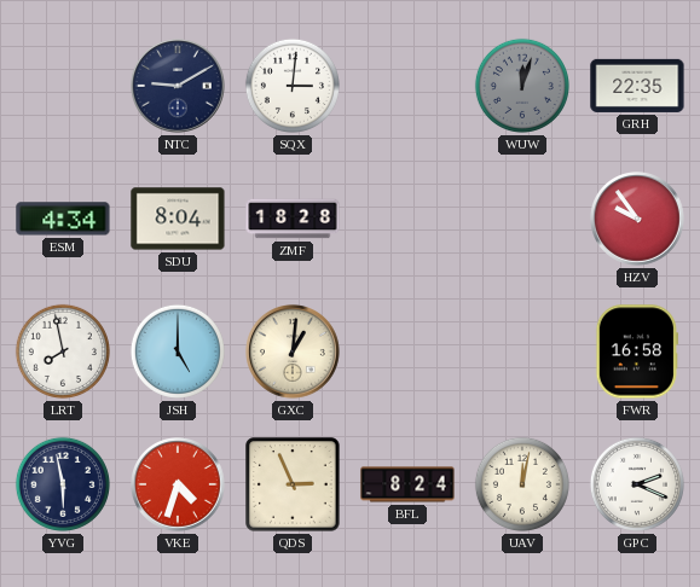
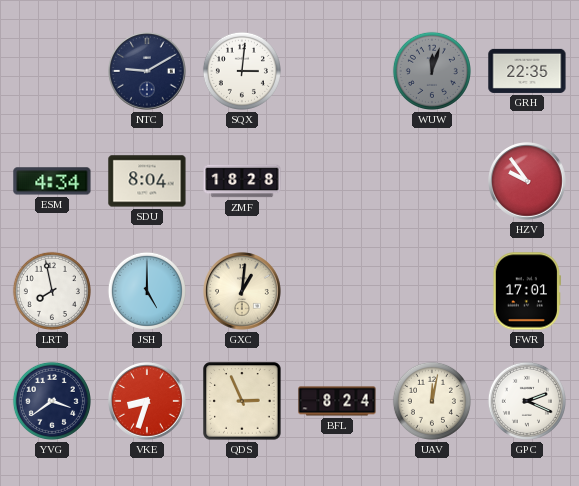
FWR: 16:58 -> 17:01
YVG: 5:58 -> 3:39
VKE: 4:33 -> 8:33
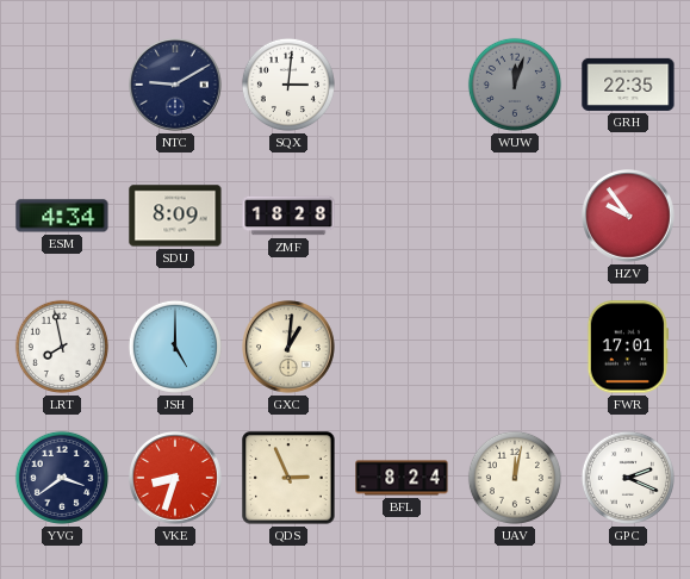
SDU: 8:04 -> 8:09
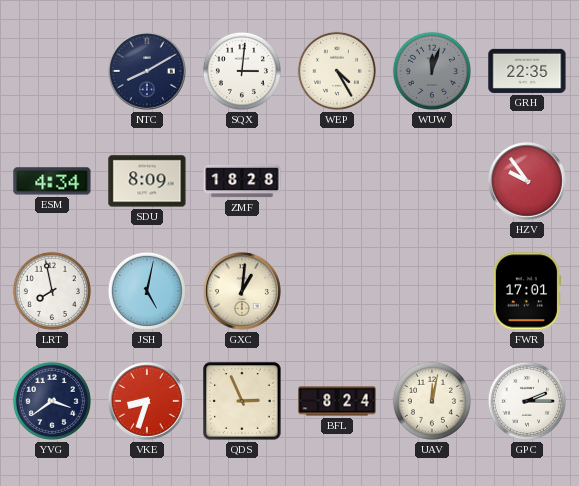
NTC: 9:10 -> 8:10
WEP: none -> 4:25
JSH: 5:00 -> 5:02
GPC: 2:19 -> 2:15
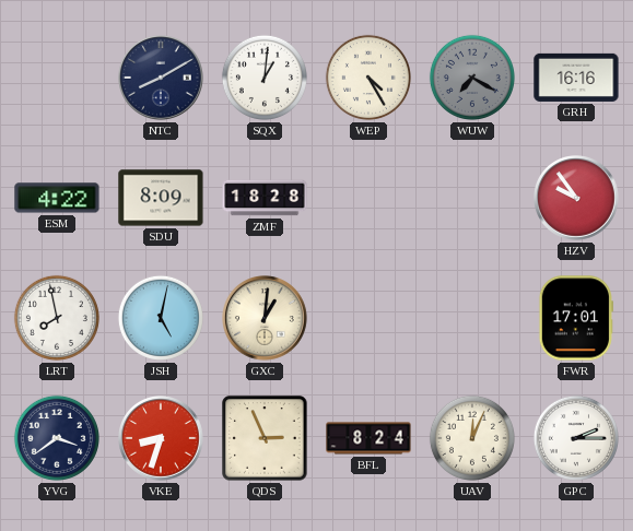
SQX: 3:01 -> 1:01
WUW: 12:03 -> 7:20
GRH: 22:35 -> 16:16
ESM: 4:34 -> 4:22
UAV: 12:02 -> 12:04
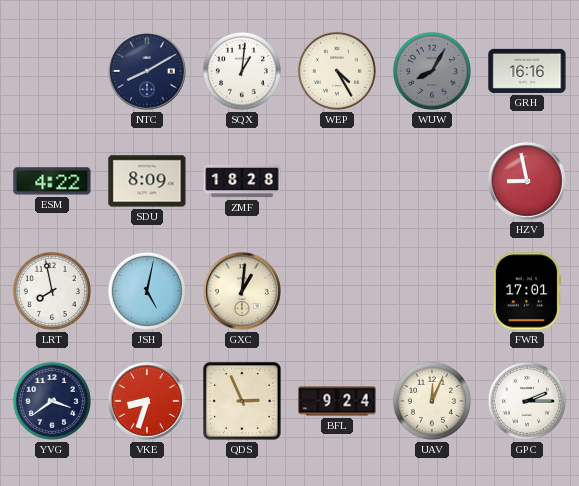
WUW: 7:20 -> 8:05
HZV: 9:54 -> 8:58
BFL: 8:24 -> 9:24
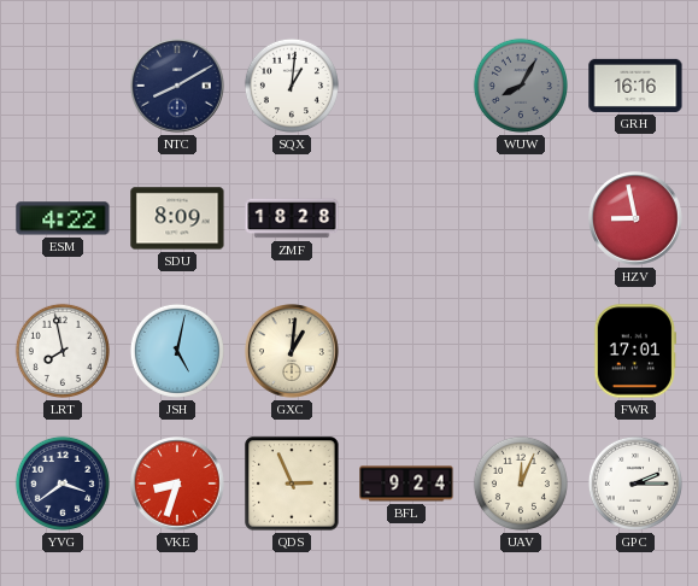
WEP: 4:25 -> none
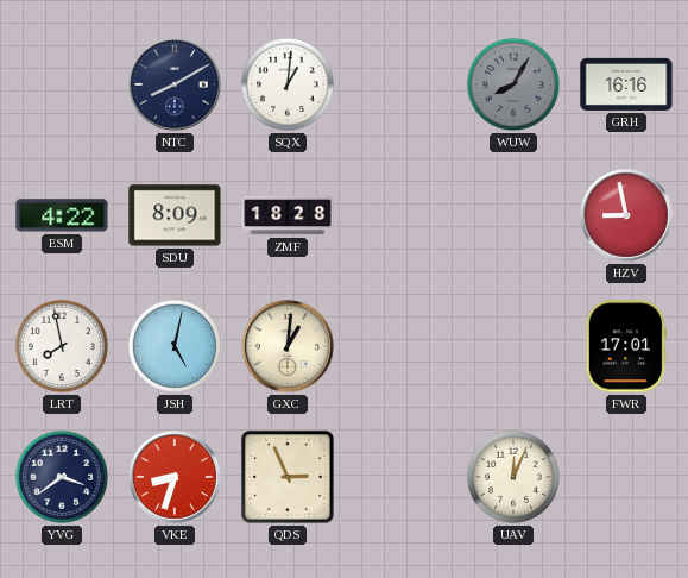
BFL: 9:24 -> none
GPC: 2:15 -> none
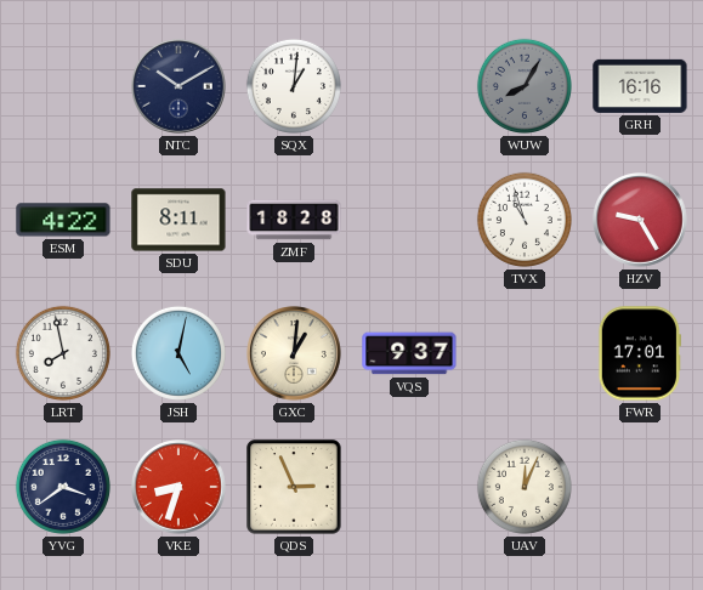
NTC: 8:10 -> 10:10
SDU: 8:09 -> 8:11
TVX: none -> 10:57
HZV: 8:58 -> 9:25
VQS: none -> 9:37
